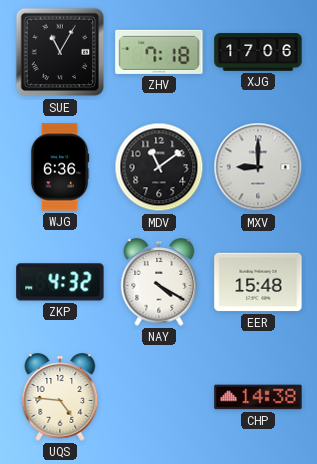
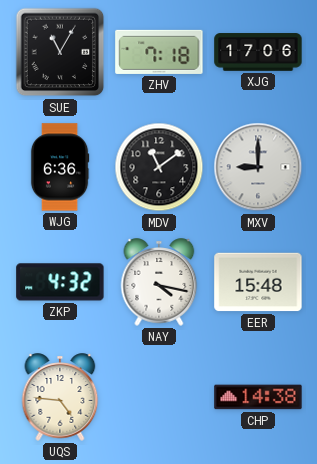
NAY: 4:20 -> 4:17
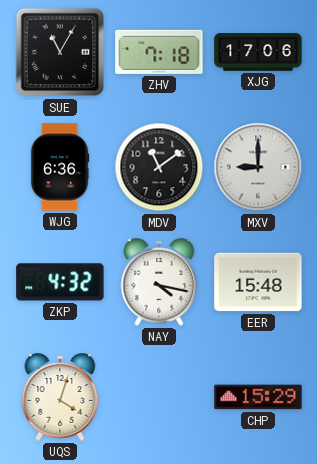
UQS: 4:46 -> 4:03
CHP: 14:38 -> 15:29
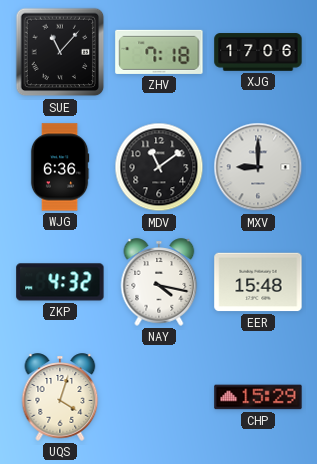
SUE: 11:05 -> 11:07
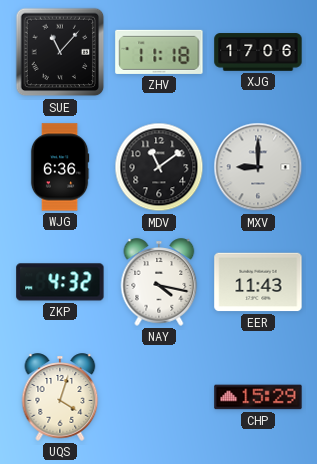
ZHV: 7:18 -> 11:18
EER: 15:48 -> 11:43
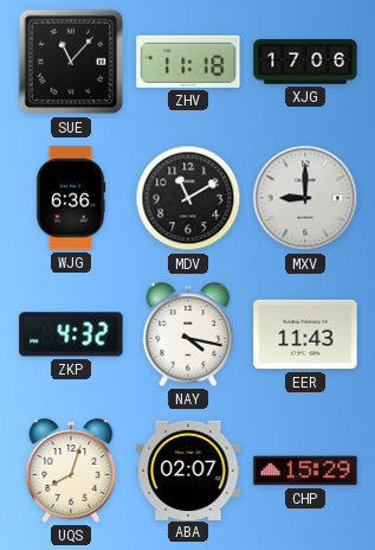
MDV: 11:09 -> 11:10
UQS: 4:03 -> 8:03
ABA: none -> 02:07
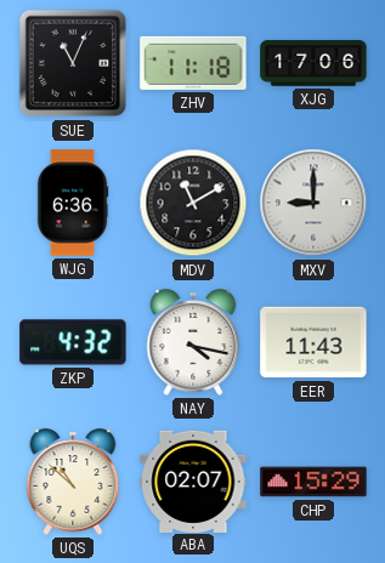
SUE: 11:07 -> 11:04
UQS: 8:03 -> 10:52
